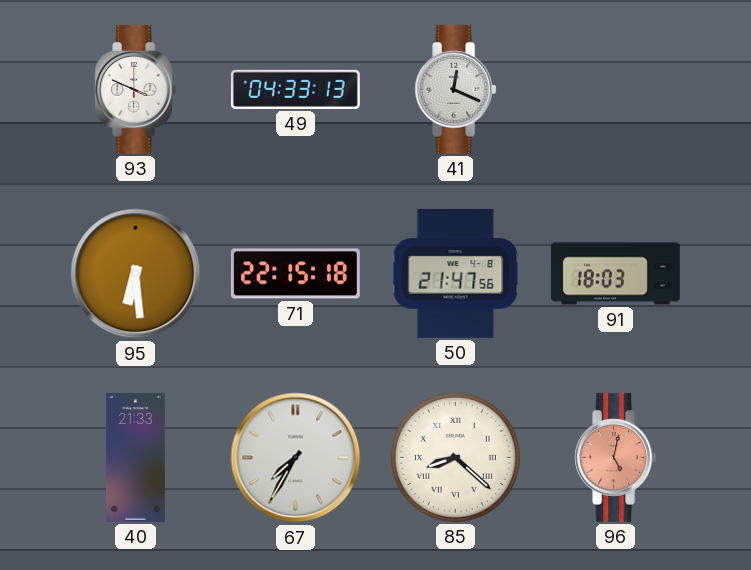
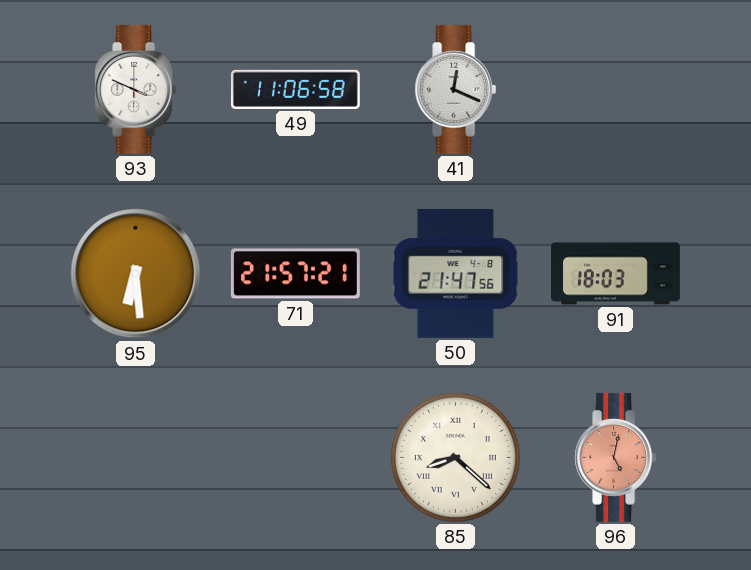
49: 04:33 -> 11:06
71: 22:15 -> 21:57
40: 21:33 -> none
67: 7:35 -> none
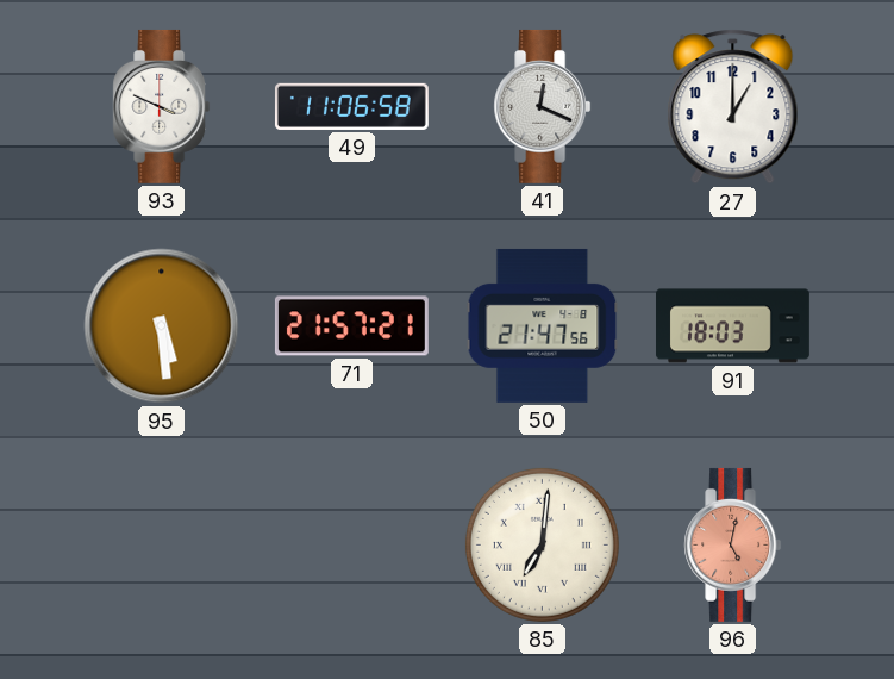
27: none -> 1:00
95: 6:29 -> 5:29
85: 8:22 -> 7:01
